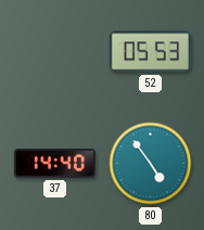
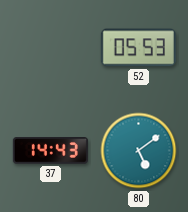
37: 14:40 -> 14:43
80: 4:54 -> 5:09
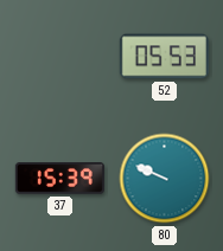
37: 14:43 -> 15:39
80: 5:09 -> 9:49
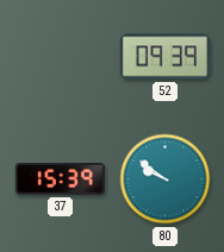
52: 05:53 -> 09:39
80: 9:49 -> 9:51
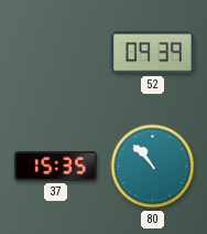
37: 15:39 -> 15:35
80: 9:51 -> 10:53
